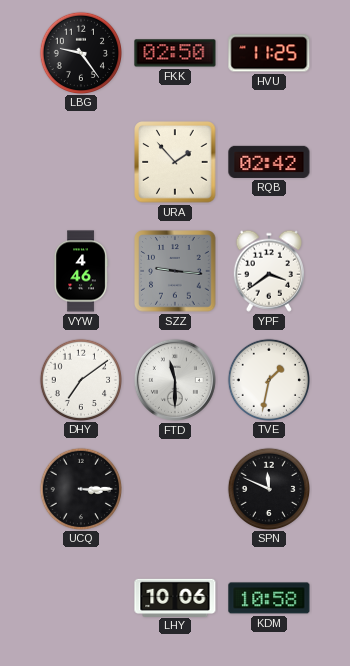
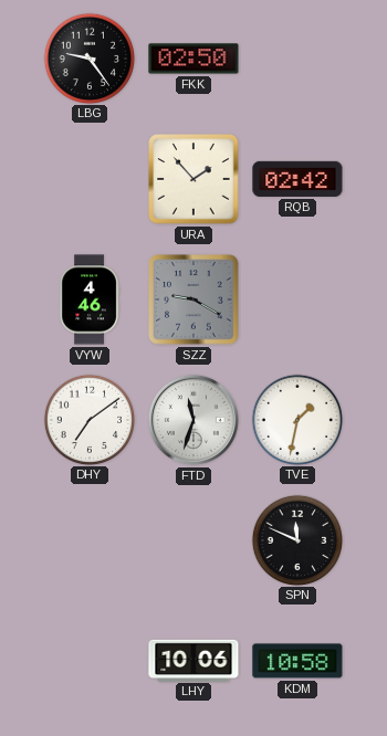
HVU: 11:25 -> none
SZZ: 9:16 -> 9:20
YPF: 3:39 -> none
FTD: 11:30 -> 11:33
UCQ: 3:15 -> none
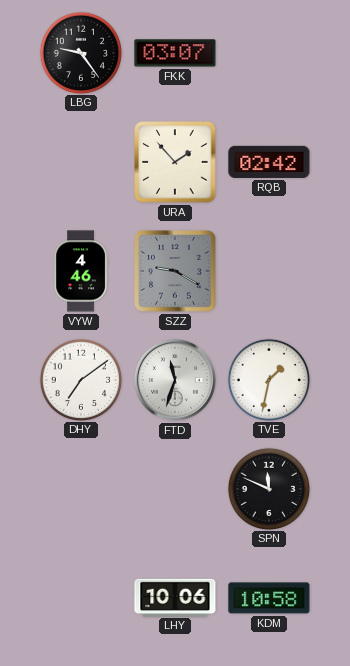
FKK: 02:50 -> 03:07
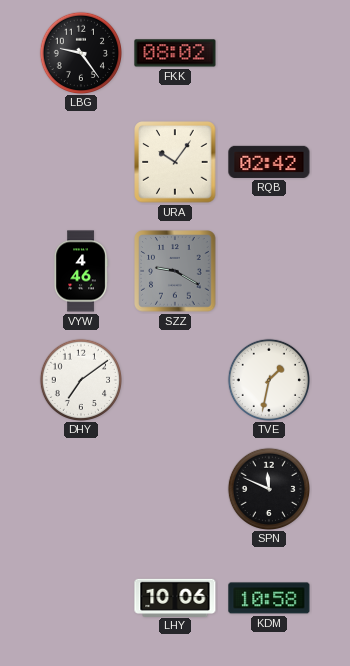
FKK: 03:07 -> 08:02
URA: 1:53 -> 10:06
FTD: 11:33 -> none
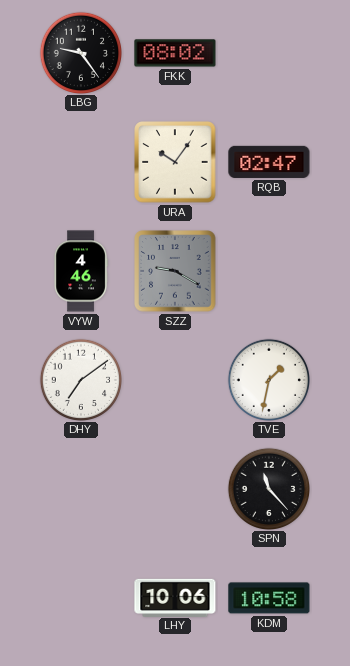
RQB: 02:42 -> 02:47
SPN: 11:49 -> 11:23
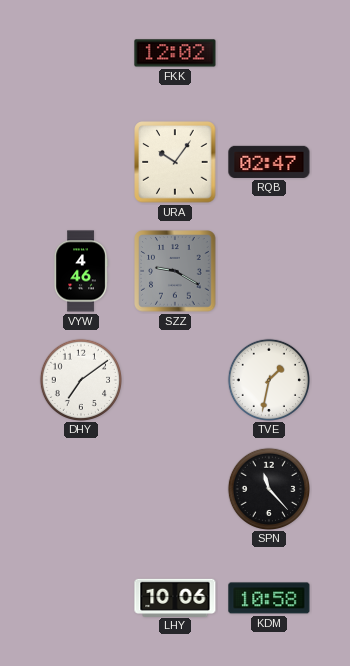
LBG: 9:24 -> none
FKK: 08:02 -> 12:02
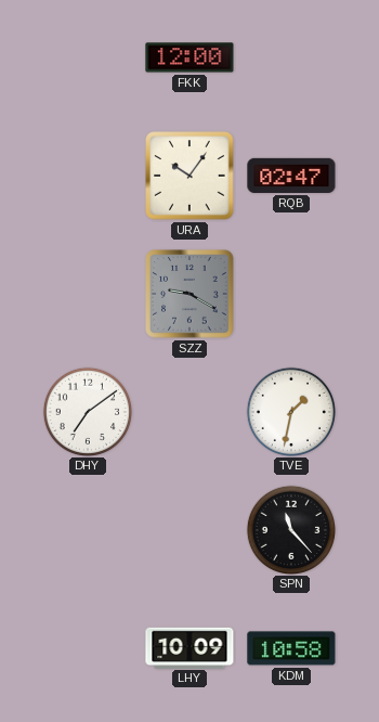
FKK: 12:02 -> 12:00
VYW: 4:46 -> none
LHY: 10:06 -> 10:09
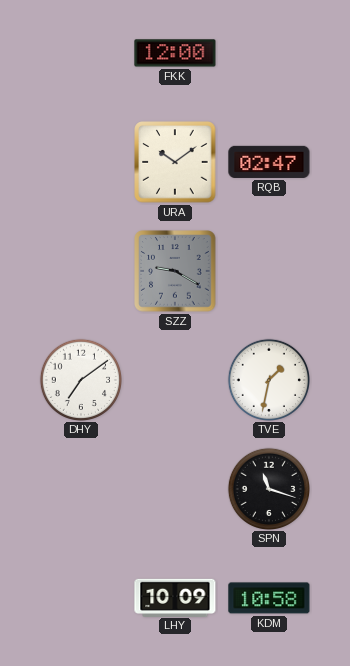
URA: 10:06 -> 10:09
SPN: 11:23 -> 11:18
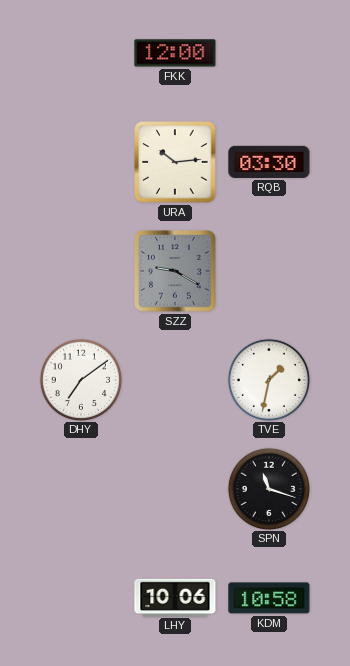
URA: 10:09 -> 10:14
RQB: 02:47 -> 03:30
LHY: 10:09 -> 10:06
